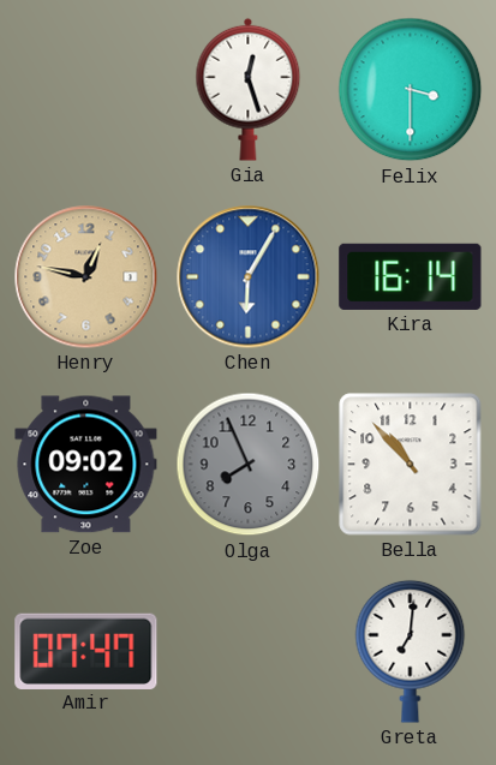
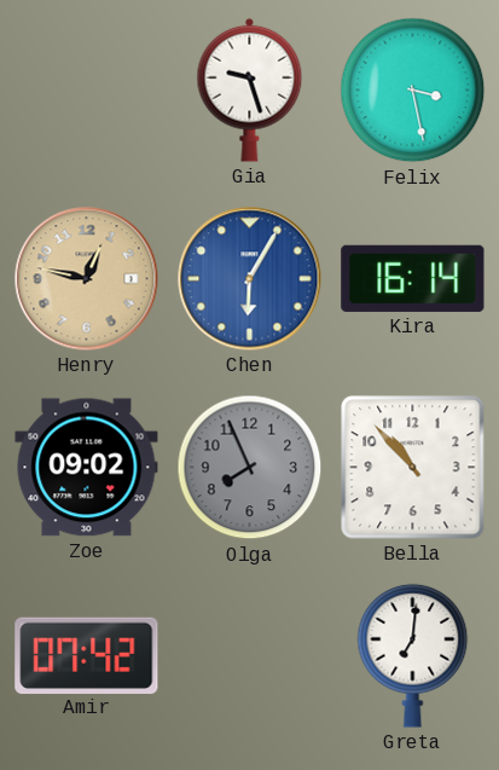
Gia: 12:27 -> 9:27
Felix: 3:30 -> 3:28
Amir: 07:47 -> 07:42
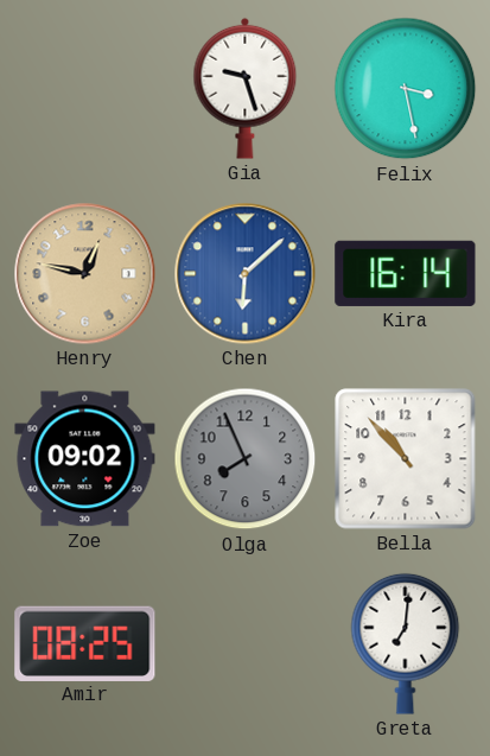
Chen: 6:05 -> 6:08
Amir: 07:42 -> 08:25
